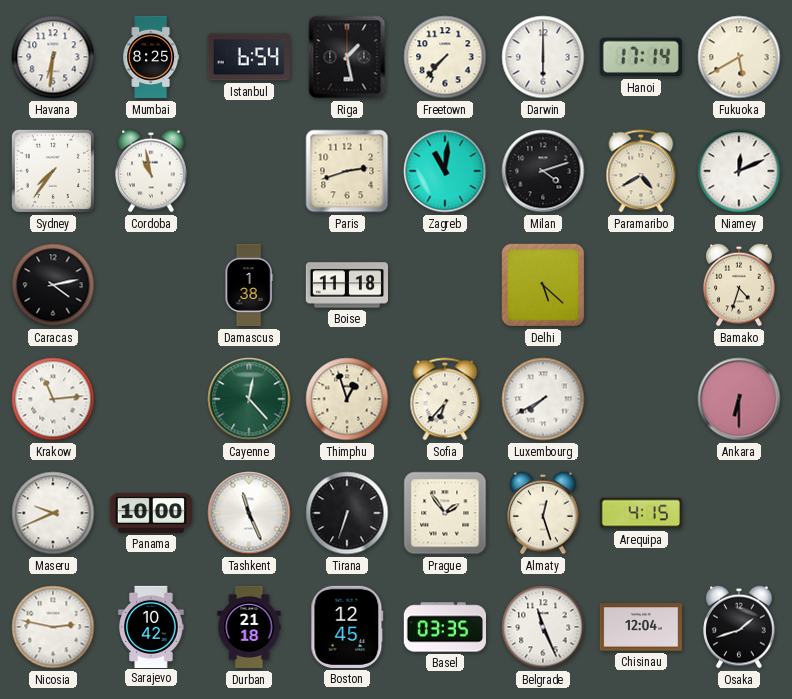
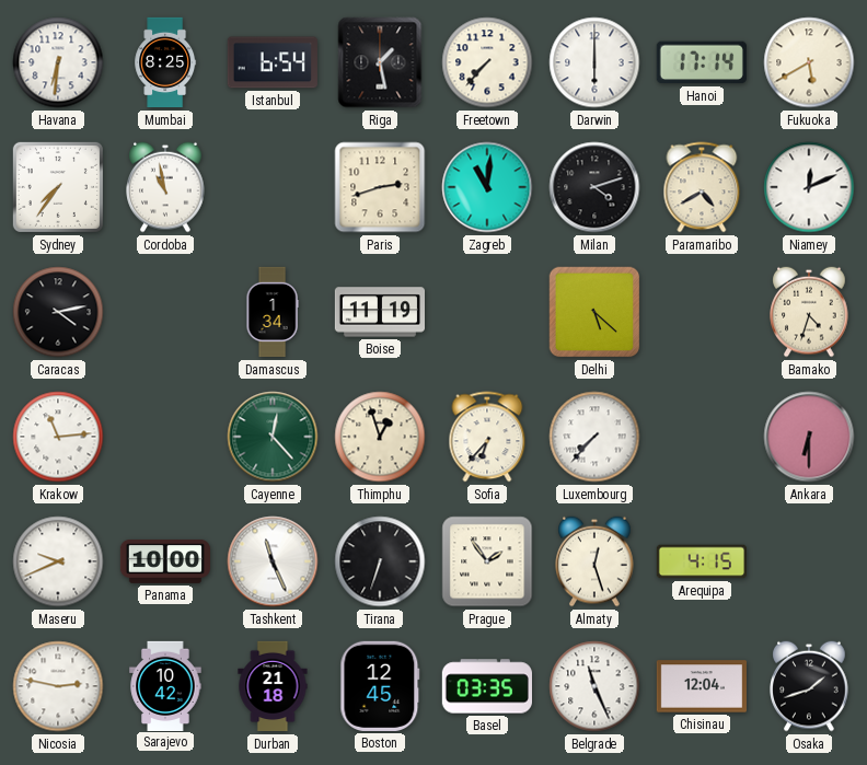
Damascus: 1:38 -> 1:34
Boise: 11:18 -> 11:19
Luxembourg: 7:40 -> 7:37
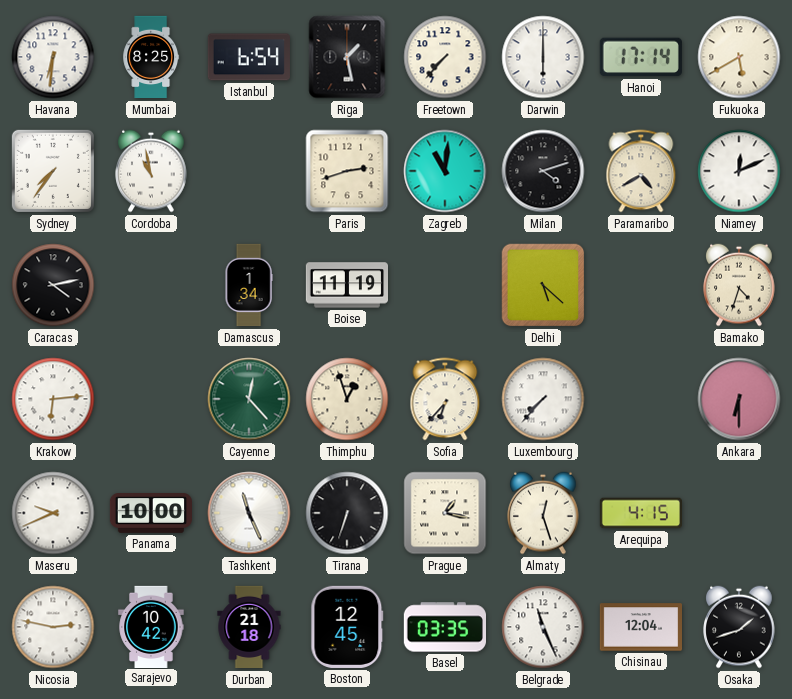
Krakow: 11:14 -> 6:14
Prague: 1:54 -> 1:17
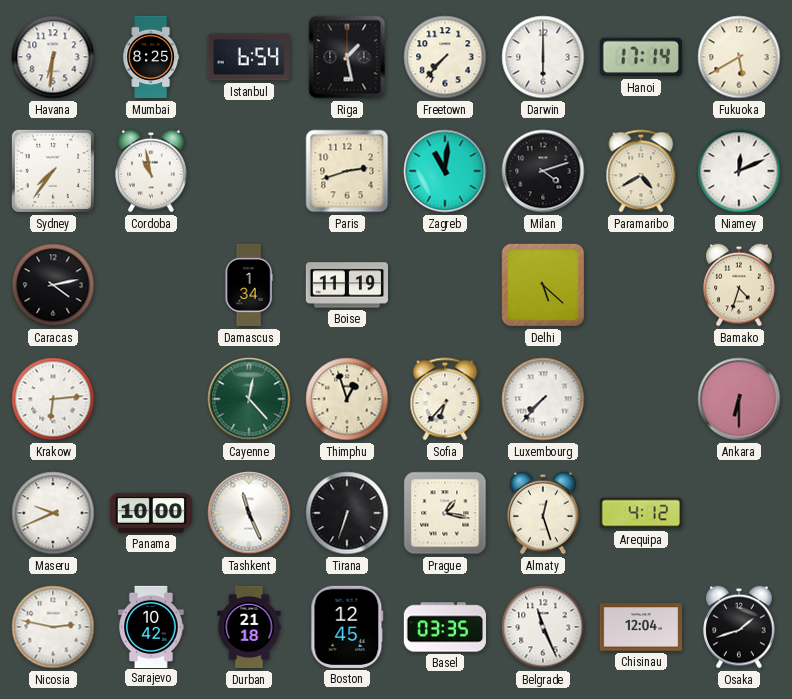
Arequipa: 4:15 -> 4:12
